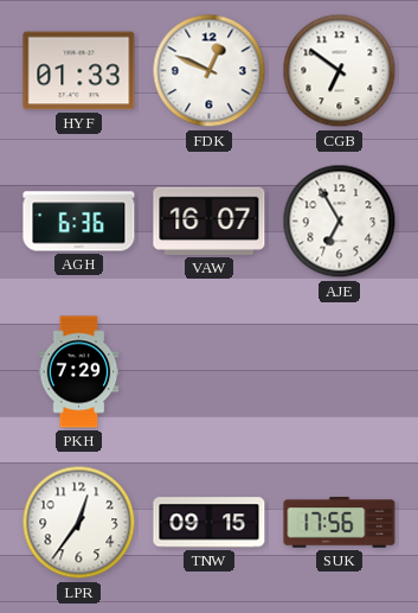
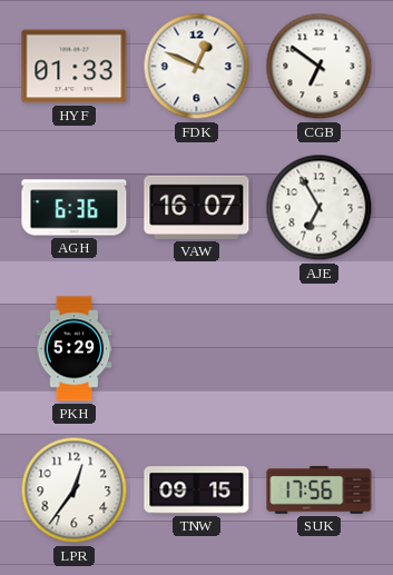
PKH: 7:29 -> 5:29
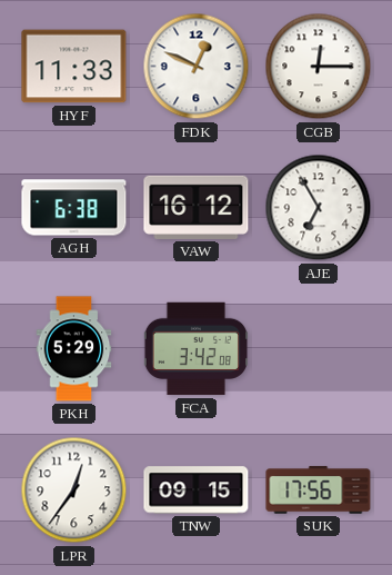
HYF: 01:33 -> 11:33
CGB: 6:51 -> 12:15
AGH: 6:36 -> 6:38
VAW: 16:07 -> 16:12
FCA: none -> 3:42
